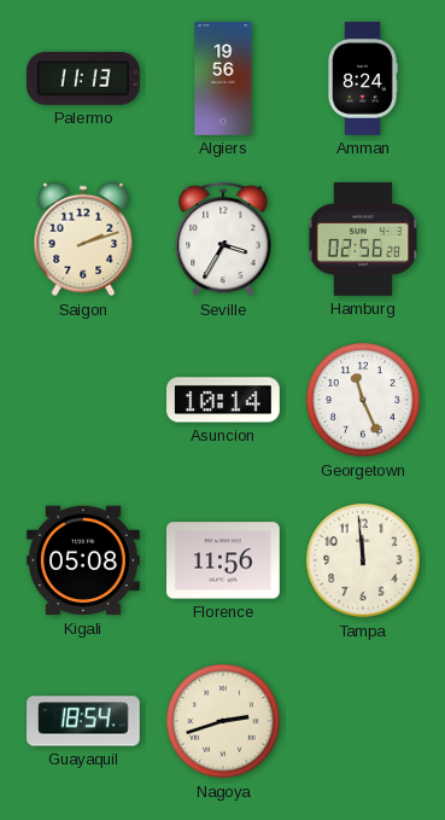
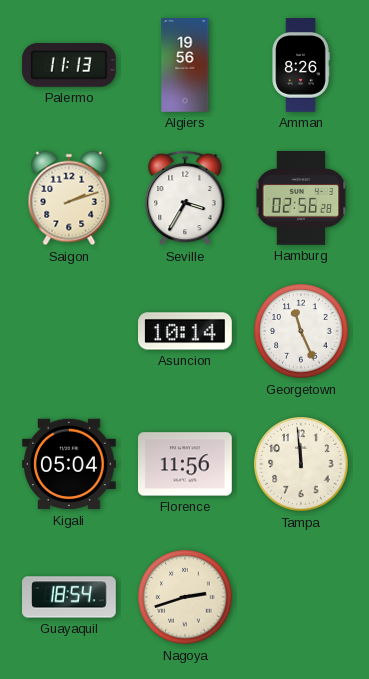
Amman: 8:24 -> 8:26
Kigali: 05:08 -> 05:04
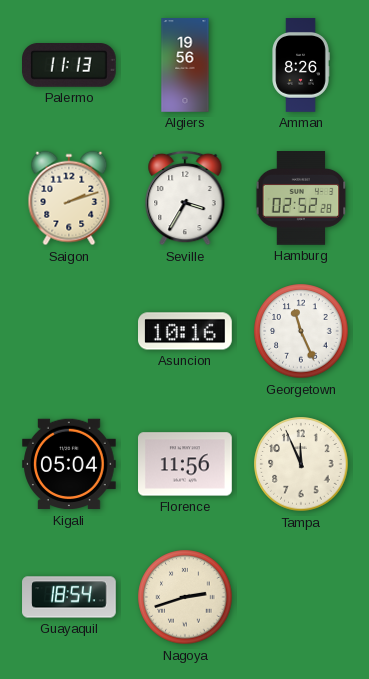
Hamburg: 02:56 -> 02:52
Asuncion: 10:14 -> 10:16
Tampa: 11:59 -> 11:56
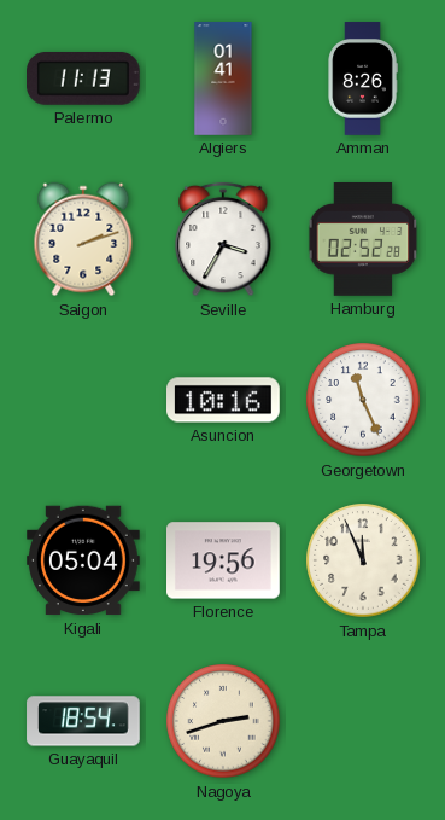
Algiers: 19:56 -> 01:41
Florence: 11:56 -> 19:56
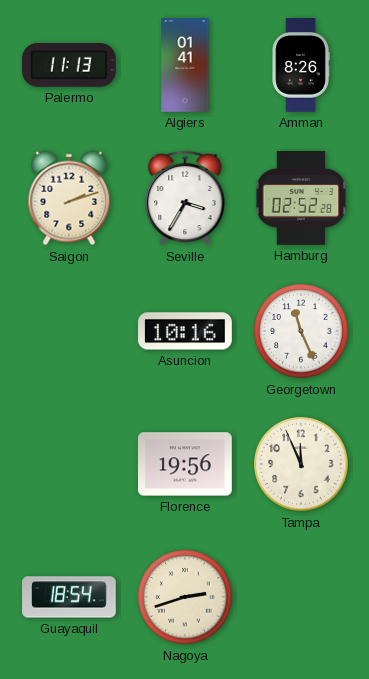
Kigali: 05:04 -> none
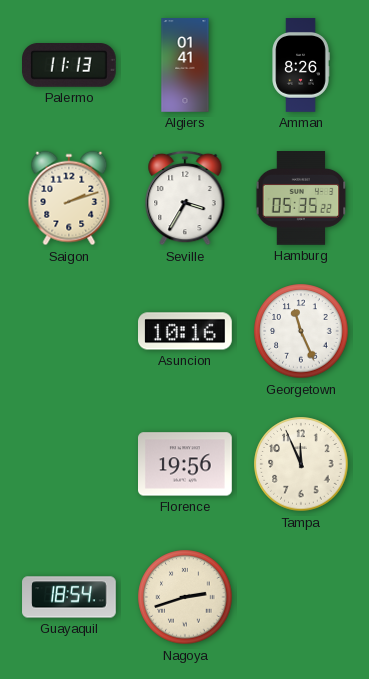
Hamburg: 02:52 -> 05:35
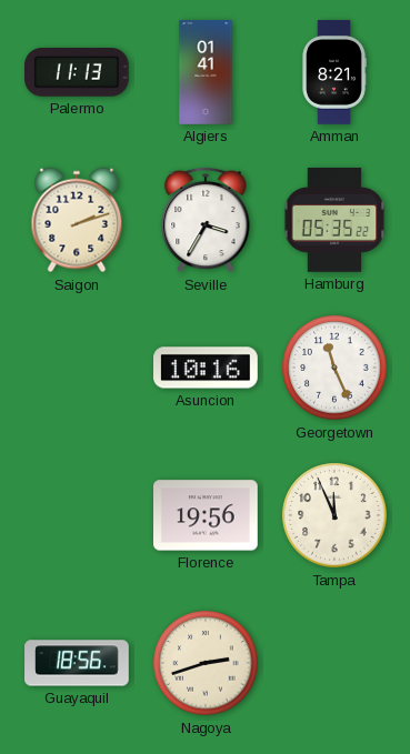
Amman: 8:26 -> 8:21
Guayaquil: 18:54 -> 18:56
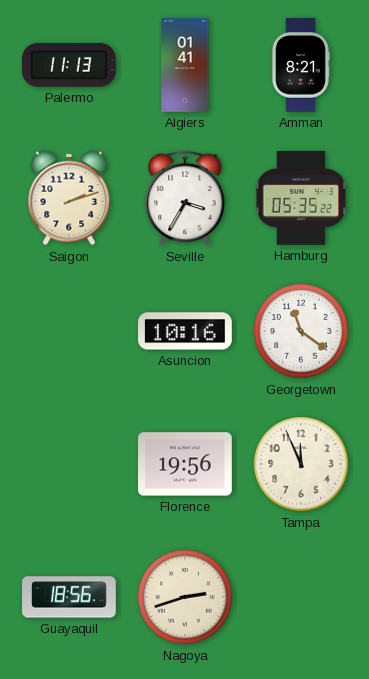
Georgetown: 11:26 -> 11:21
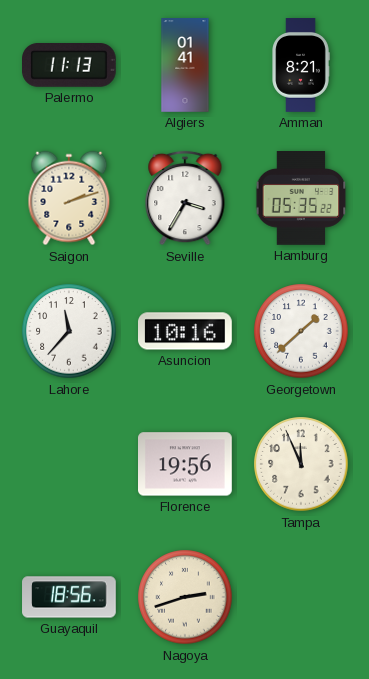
Lahore: none -> 11:37
Georgetown: 11:21 -> 1:38
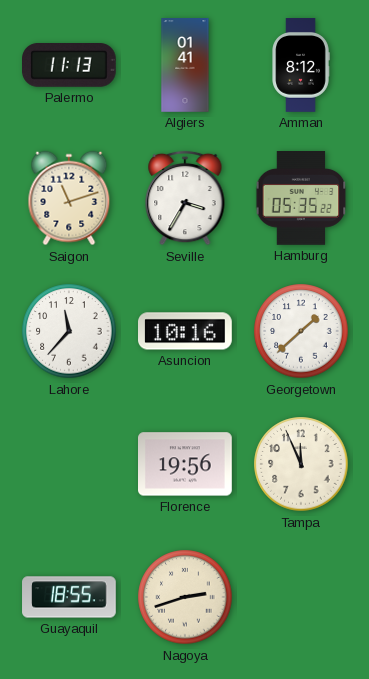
Amman: 8:21 -> 8:12
Saigon: 2:12 -> 11:12
Guayaquil: 18:56 -> 18:55
